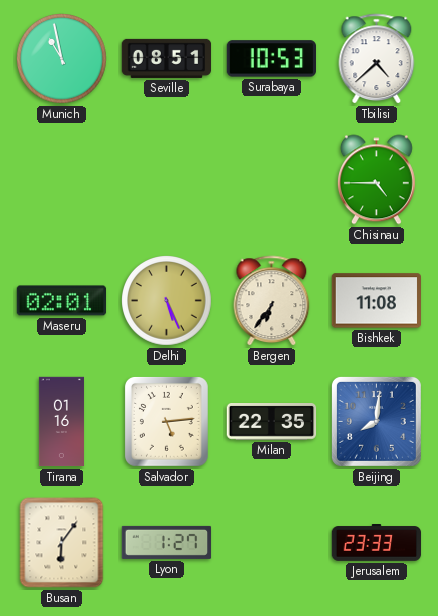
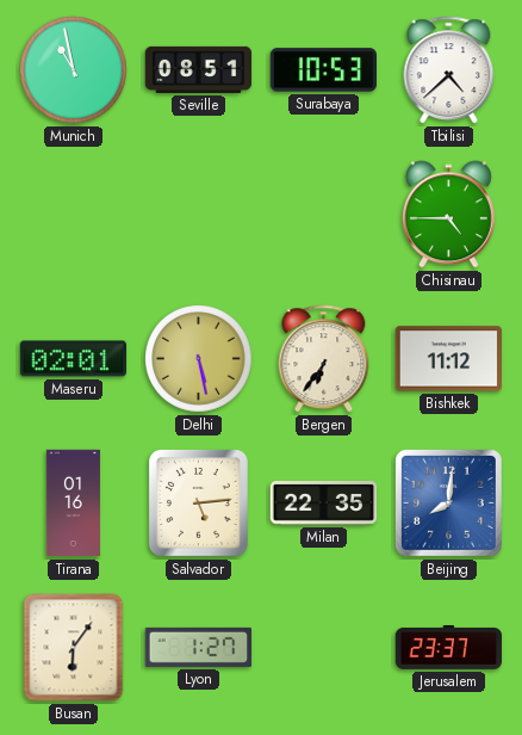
Delhi: 5:26 -> 5:28
Bishkek: 11:08 -> 11:12
Jerusalem: 23:33 -> 23:37
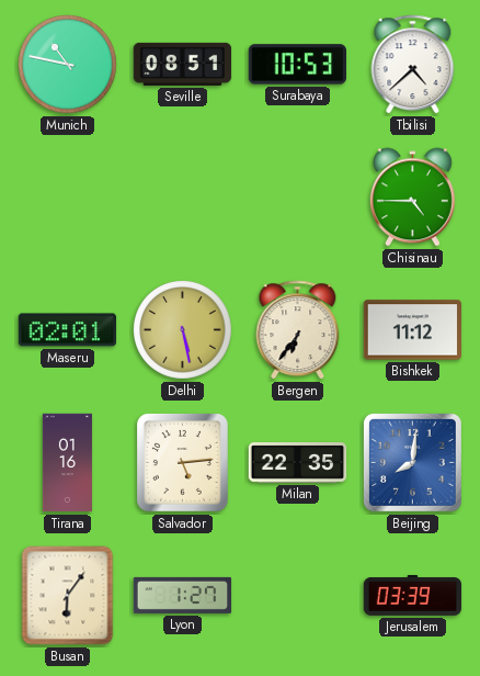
Munich: 10:58 -> 10:47
Jerusalem: 23:37 -> 03:39
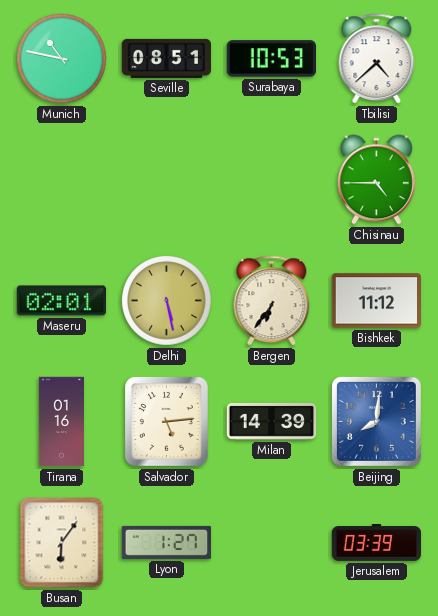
Milan: 22:35 -> 14:39
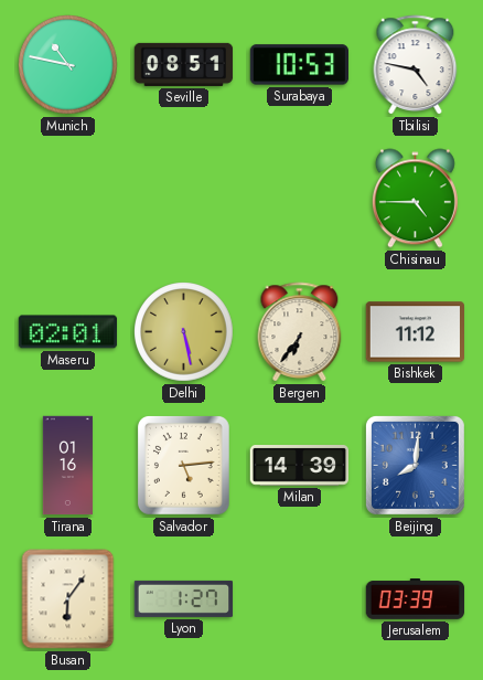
Tbilisi: 4:38 -> 4:47
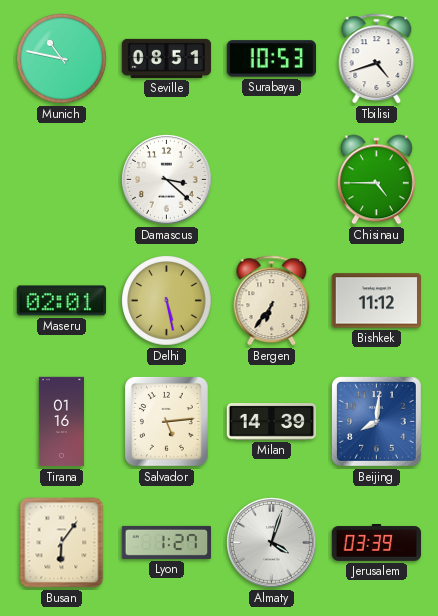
Tbilisi: 4:47 -> 4:42
Damascus: none -> 3:22
Almaty: none -> 4:03
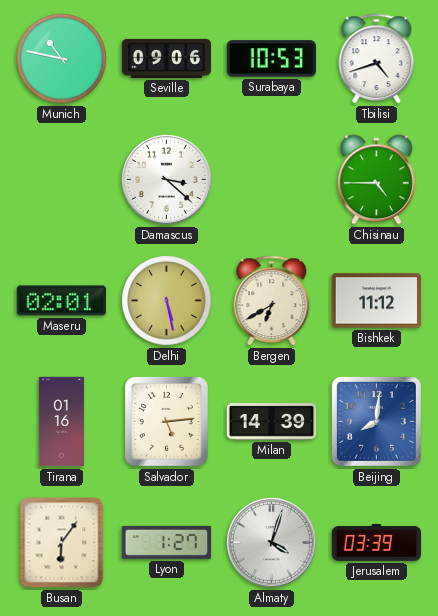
Seville: 08:51 -> 09:06
Bergen: 6:36 -> 6:40
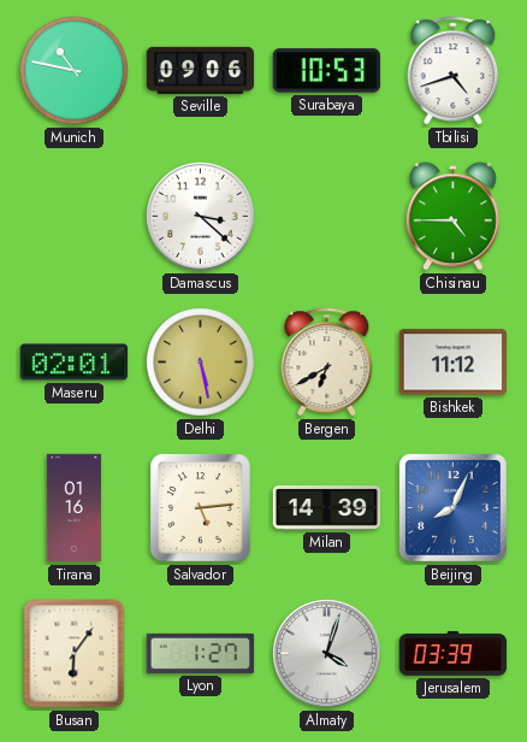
Beijing: 8:01 -> 8:04
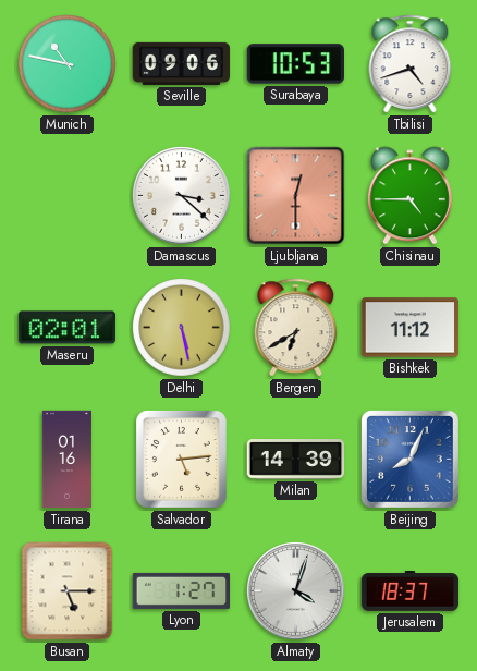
Ljubljana: none -> 12:30
Busan: 6:06 -> 5:15
Jerusalem: 03:39 -> 18:37
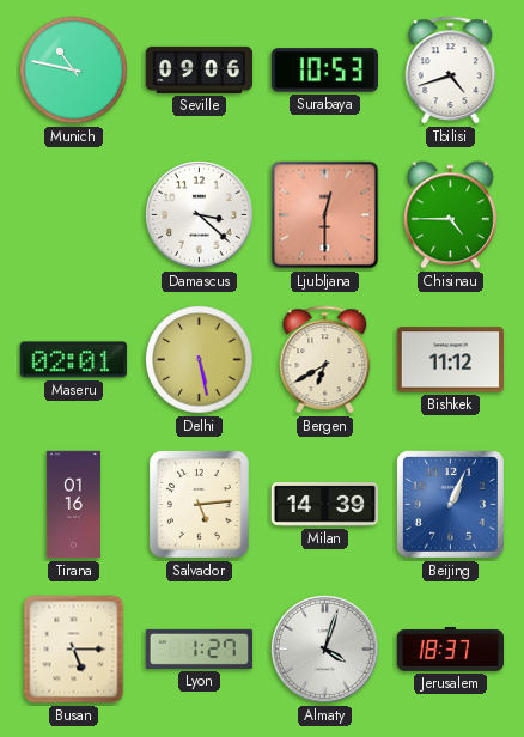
Beijing: 8:04 -> 1:04
